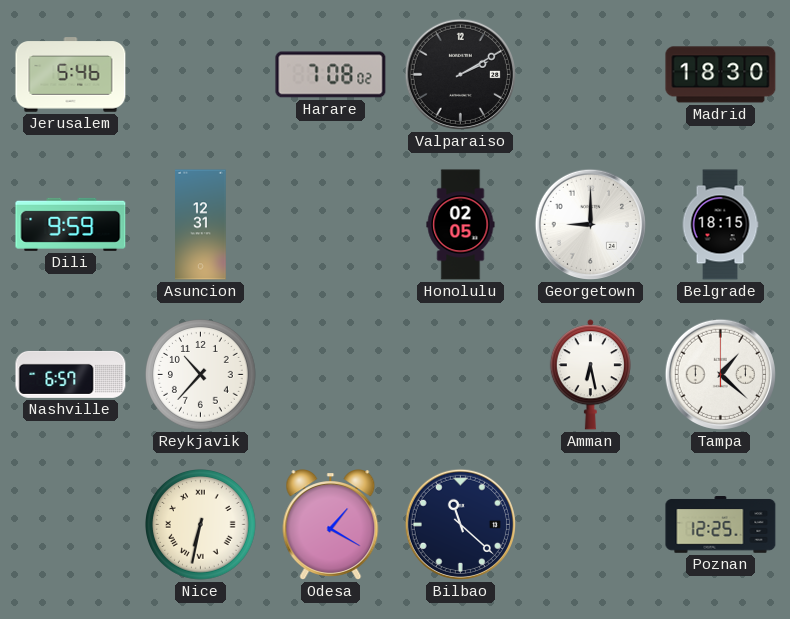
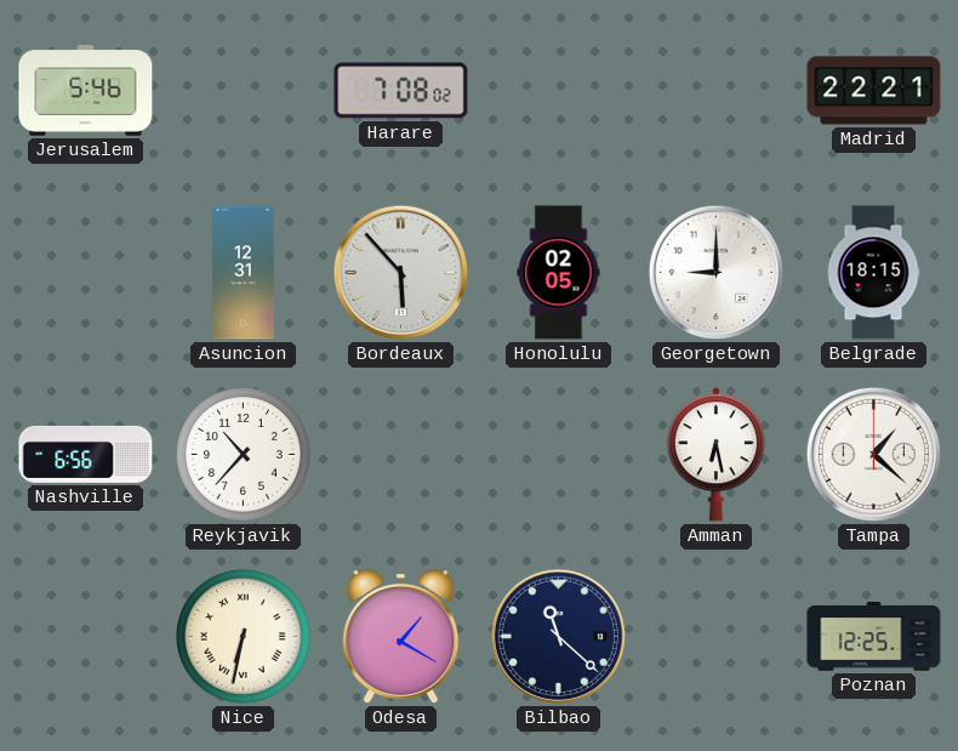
Valparaiso: 2:10 -> none
Madrid: 18:30 -> 22:21
Dili: 9:59 -> none
Bordeaux: none -> 5:53
Nashville: 6:57 -> 6:56
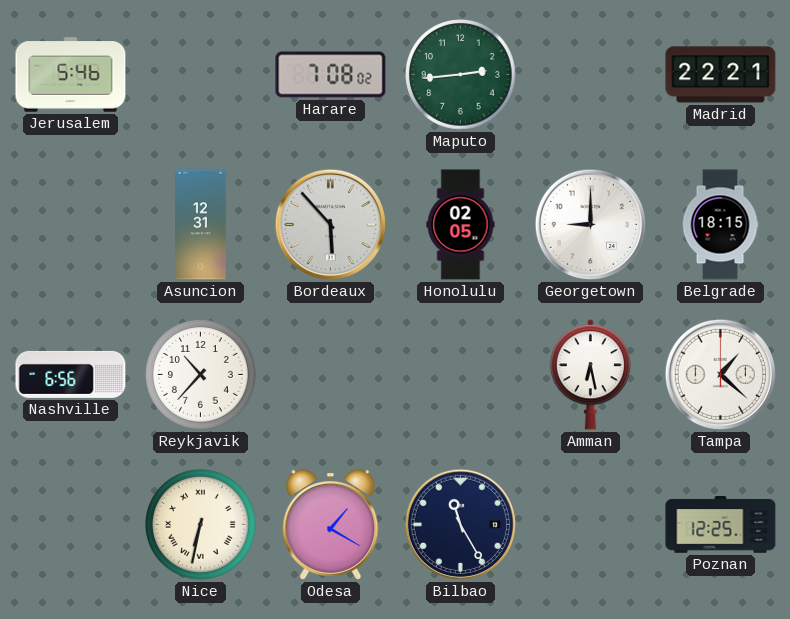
Maputo: none -> 2:44
Bilbao: 11:22 -> 11:25
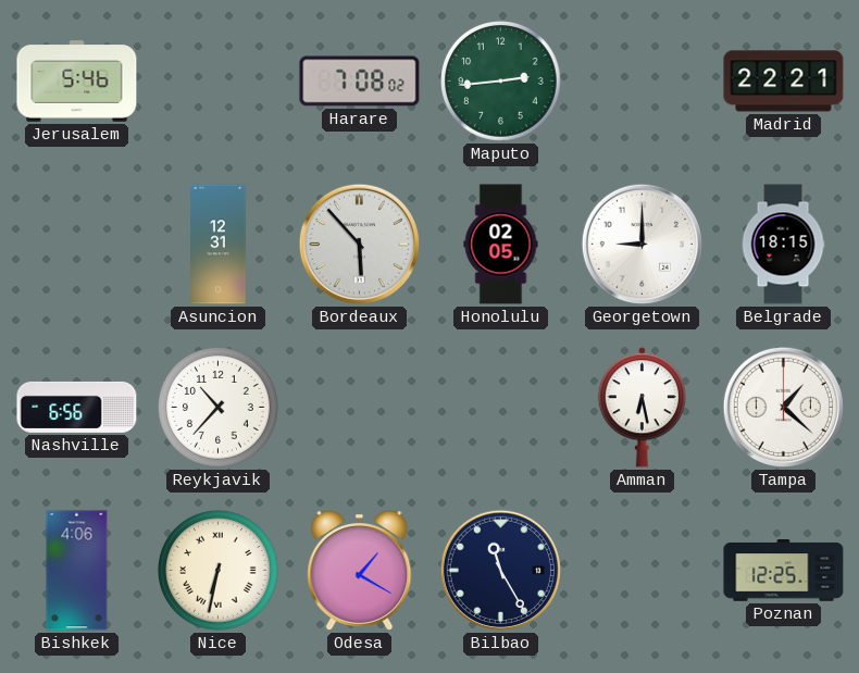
Bishkek: none -> 4:06
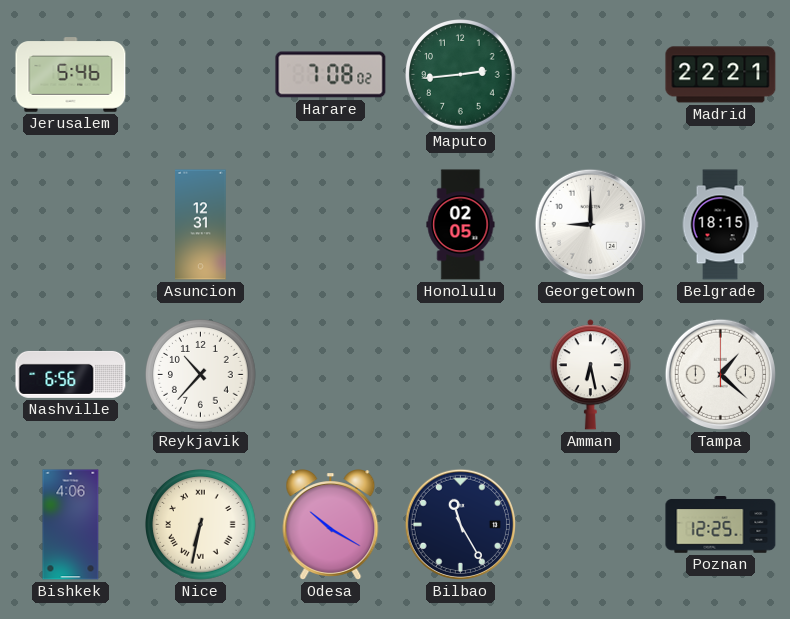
Bordeaux: 5:53 -> none
Odesa: 1:20 -> 10:20
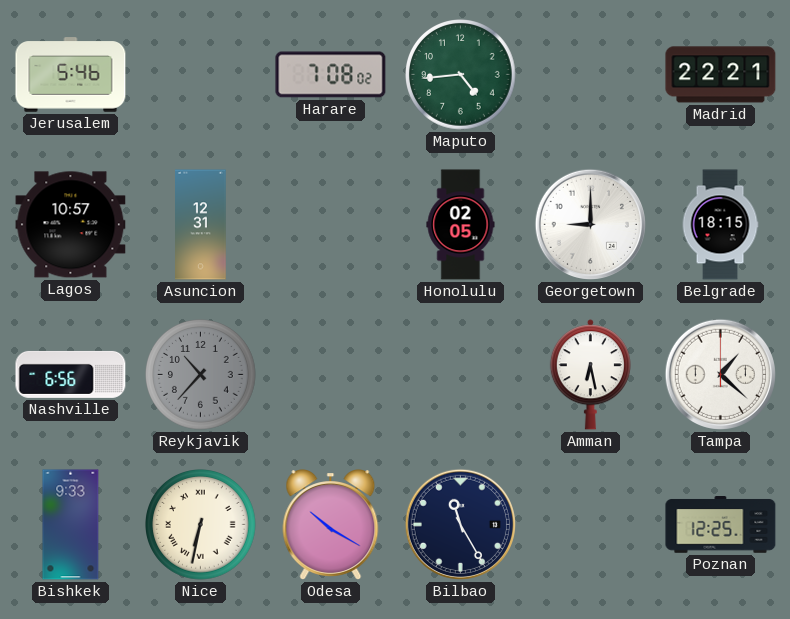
Maputo: 2:44 -> 4:44
Lagos: none -> 10:57
Reykjavik dial: white -> grey
Bishkek: 4:06 -> 9:33
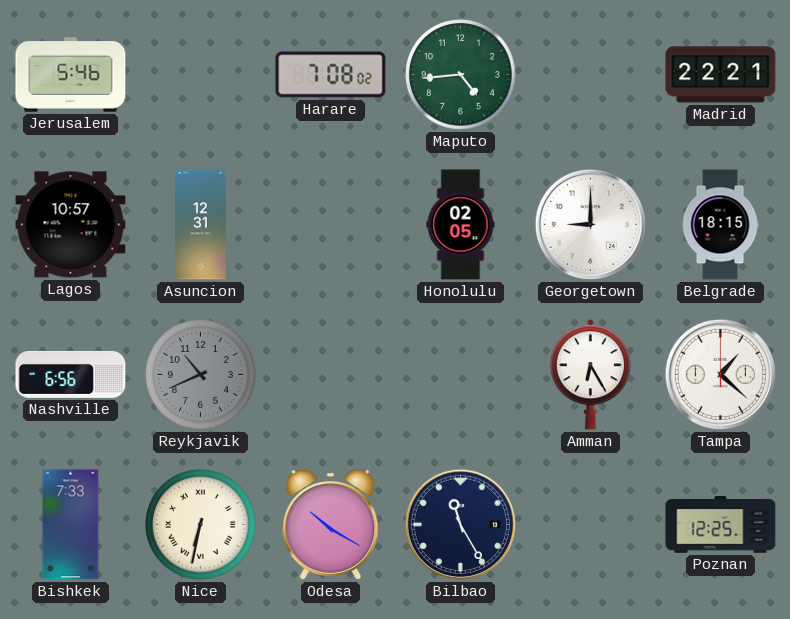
Reykjavik: 10:37 -> 10:41
Amman: 6:28 -> 6:25
Bishkek: 9:33 -> 7:33
